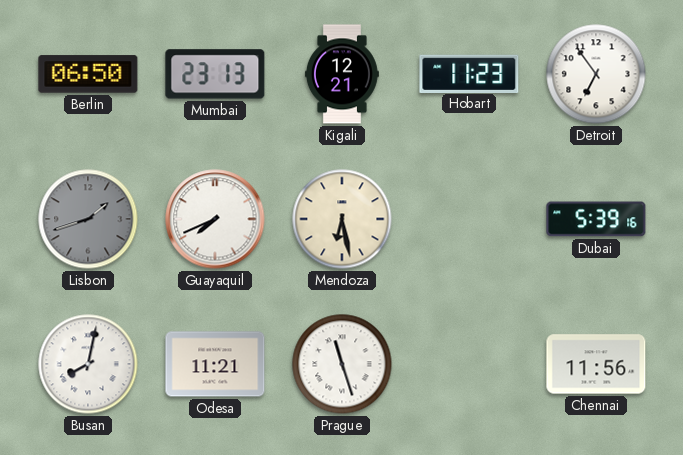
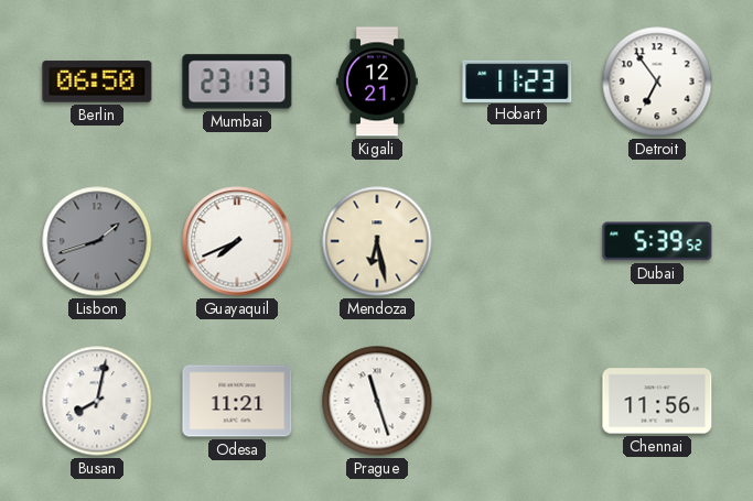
Dubai: 5:39:16 -> 5:39:52
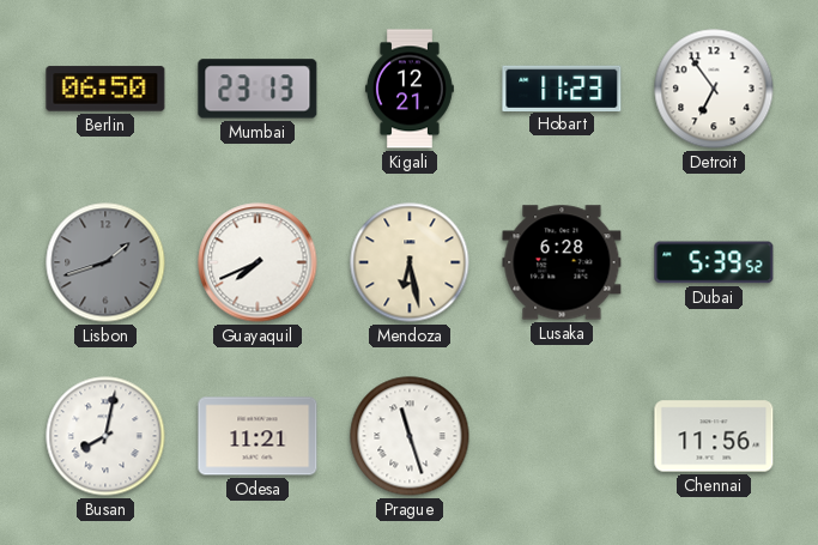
Lusaka: none -> 6:28
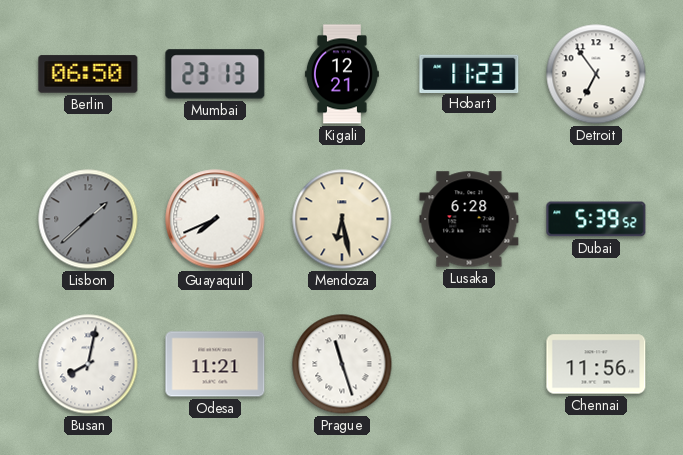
Lisbon: 1:42 -> 1:38
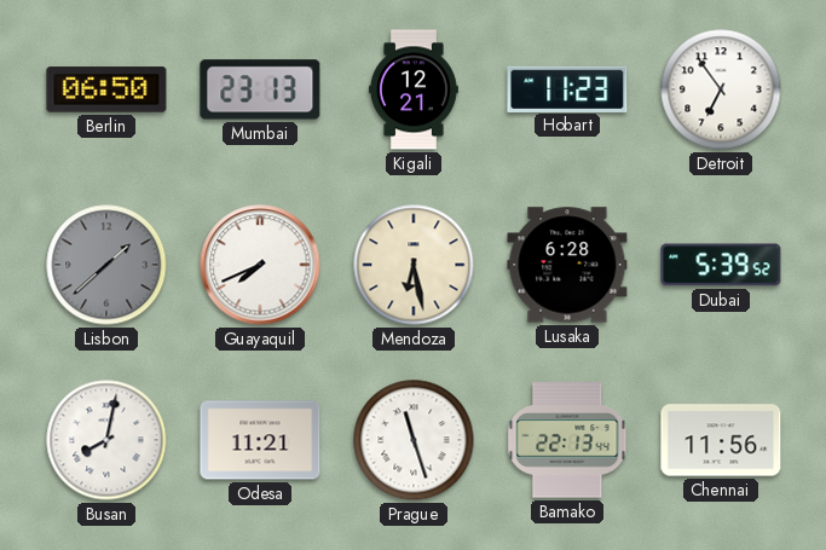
Bamako: none -> 22:13
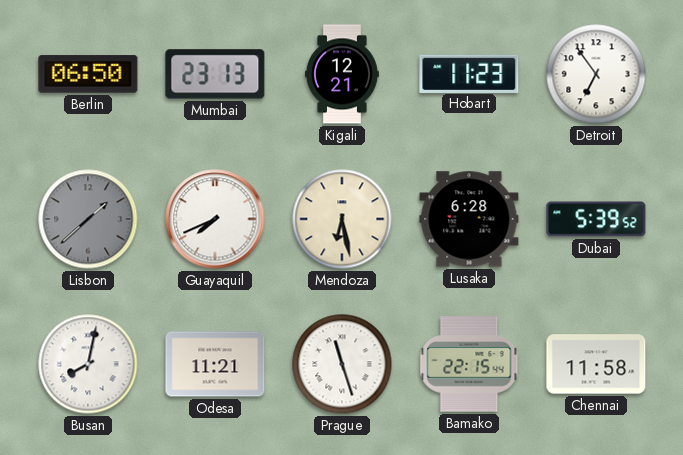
Bamako: 22:13 -> 22:15
Chennai: 11:56 -> 11:58
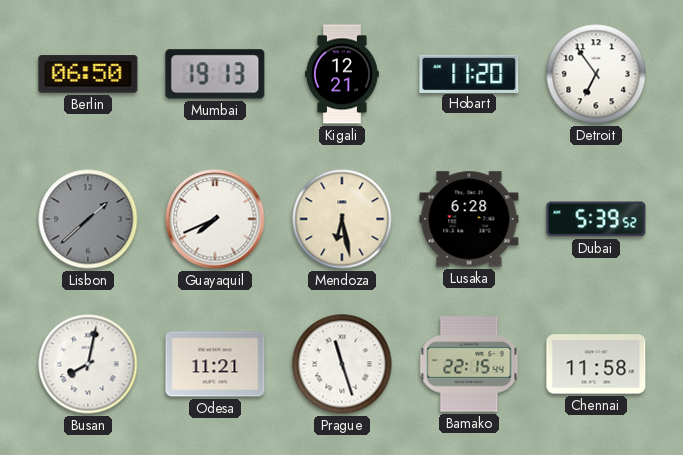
Mumbai: 23:13 -> 19:13
Hobart: 11:23 -> 11:20
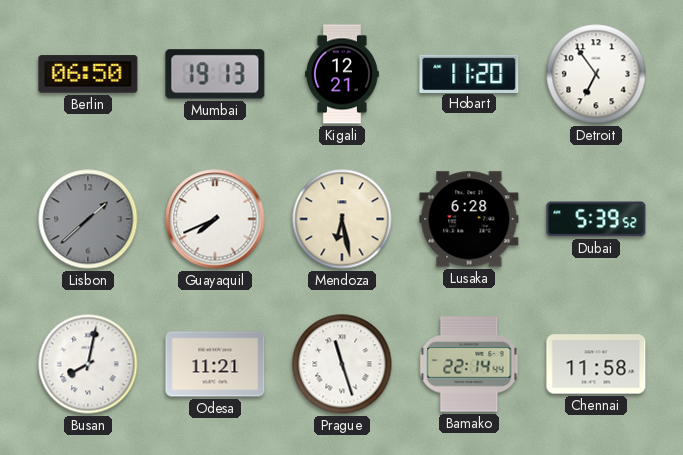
Bamako: 22:15 -> 22:14
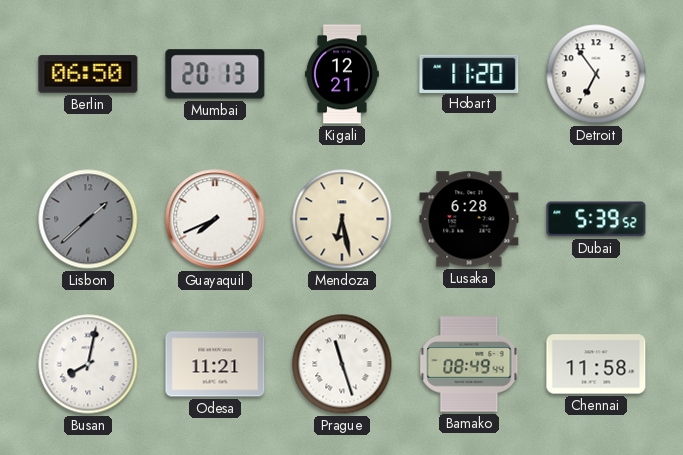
Mumbai: 19:13 -> 20:13
Bamako: 22:14 -> 08:49
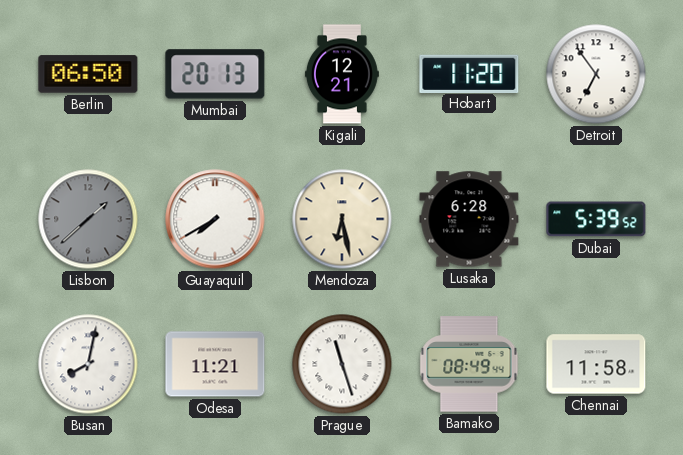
Guayaquil: 7:41 -> 7:40
